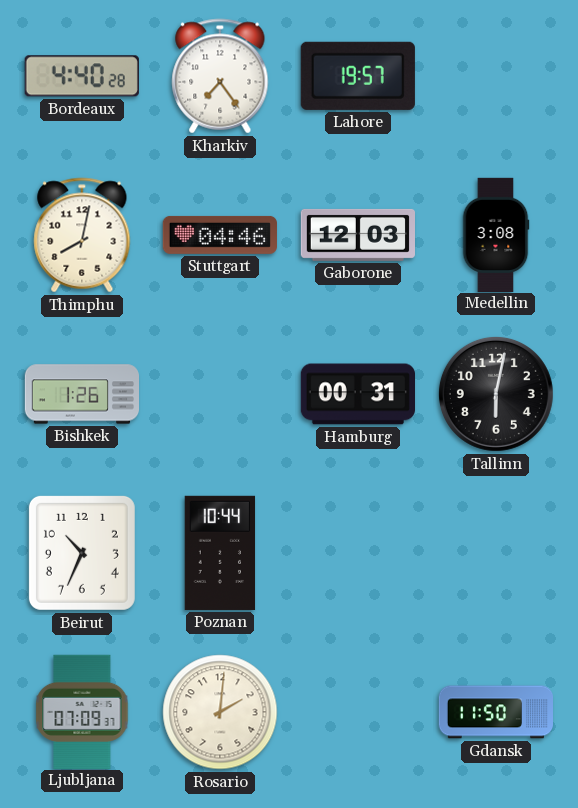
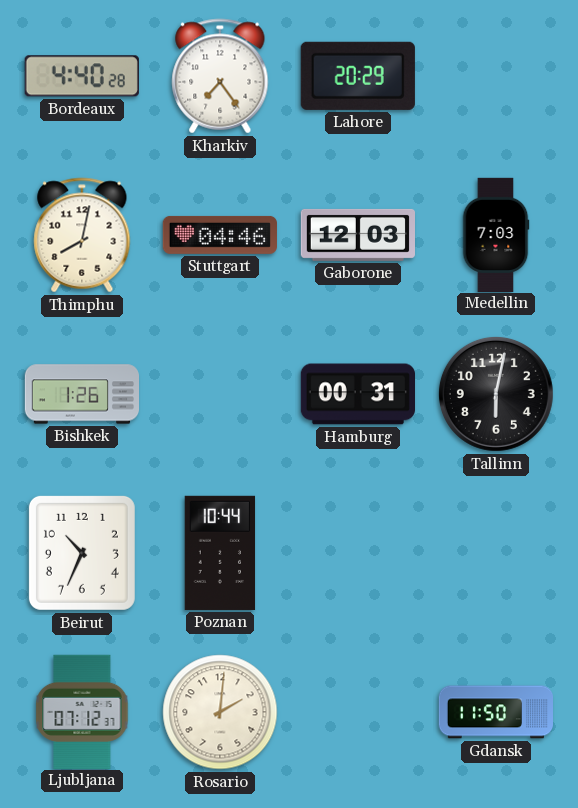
Lahore: 19:57 -> 20:29
Medellin: 3:08 -> 7:03
Ljubljana: 07:09 -> 07:12
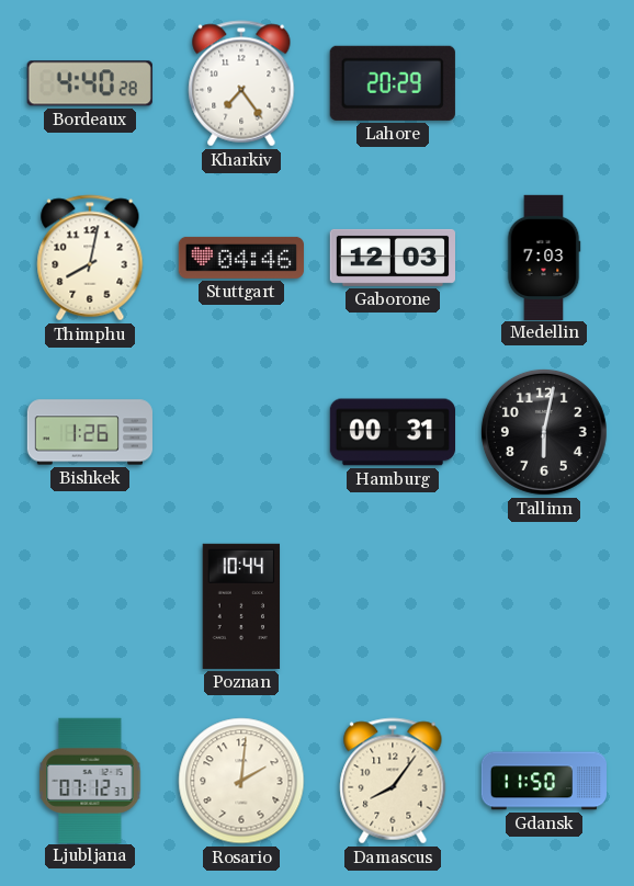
Beirut: 10:34 -> none
Damascus: none -> 8:06
